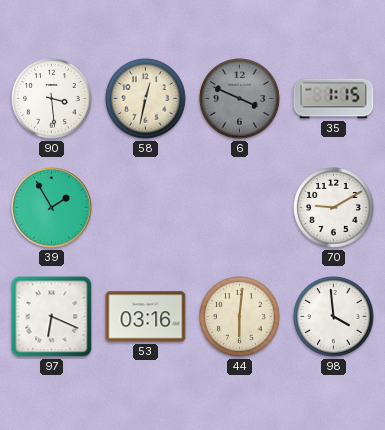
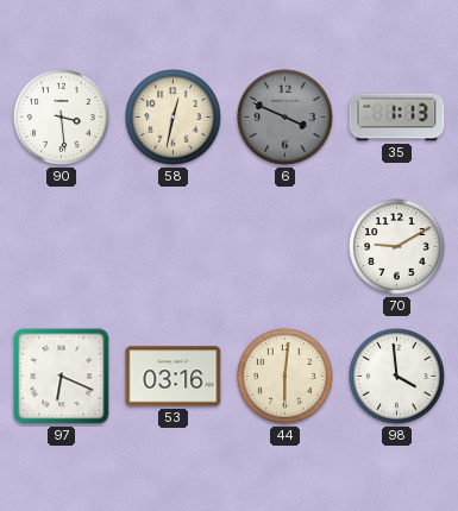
35: 1:15 -> 1:13
39: 1:55 -> none
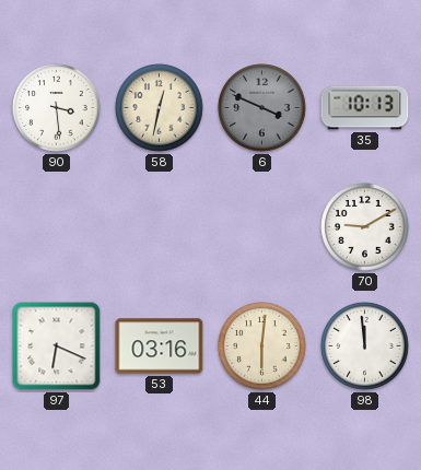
35: 1:13 -> 10:13
98: 3:59 -> 11:59
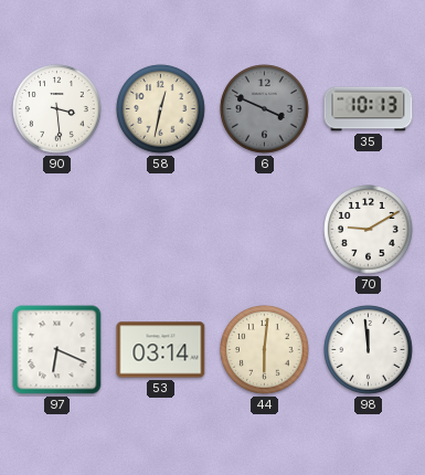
53: 03:16 -> 03:14
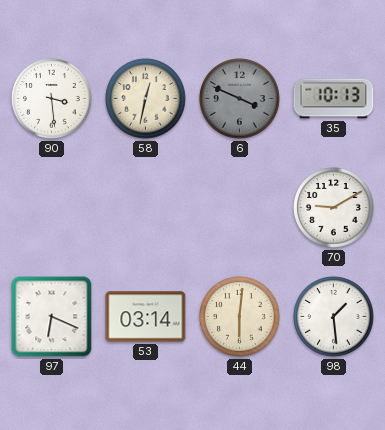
98: 11:59 -> 1:29
